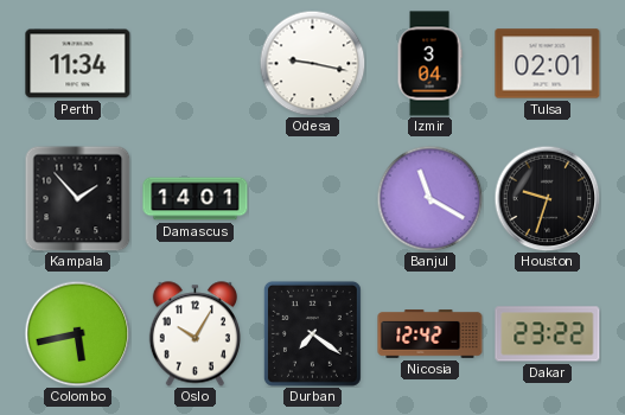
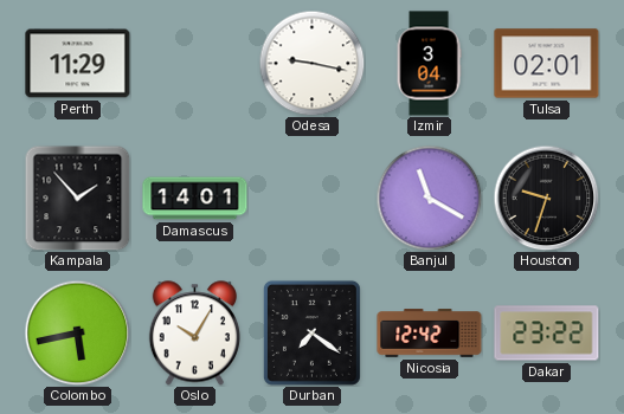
Perth: 11:34 -> 11:29
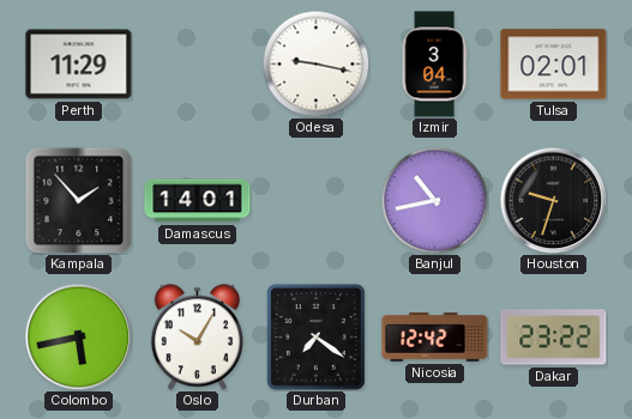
Banjul: 11:20 -> 10:43
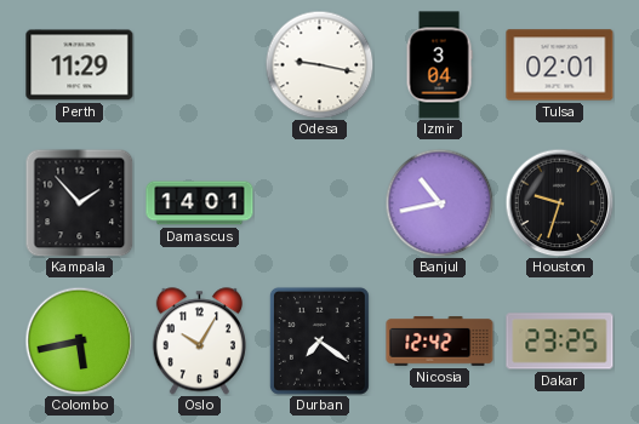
Dakar: 23:22 -> 23:25
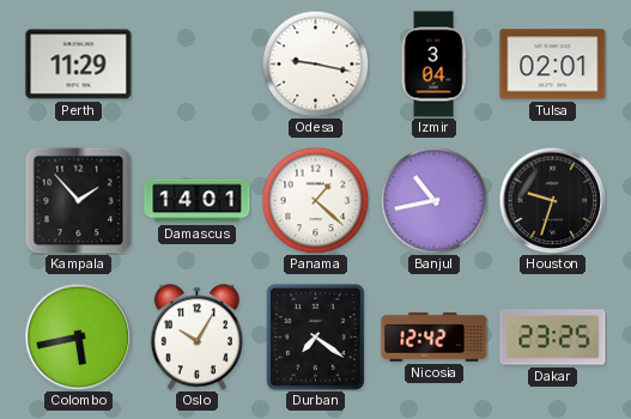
Panama: none -> 1:22
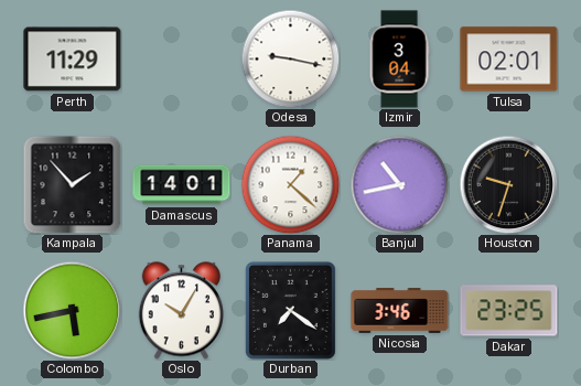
Nicosia: 12:42 -> 3:46
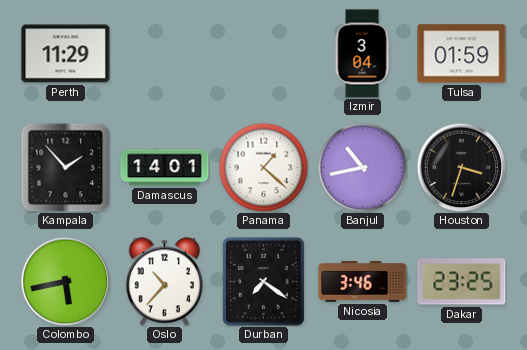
Odesa: 9:17 -> none
Tulsa: 02:01 -> 01:59
Houston: 9:33 -> 3:33
Oslo: 10:05 -> 10:37
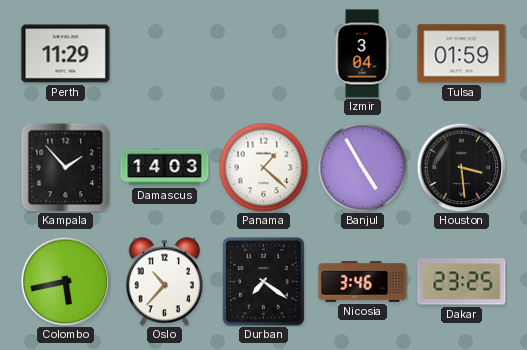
Damascus: 14:01 -> 14:03
Banjul: 10:43 -> 4:55
Houston: 3:33 -> 3:29
